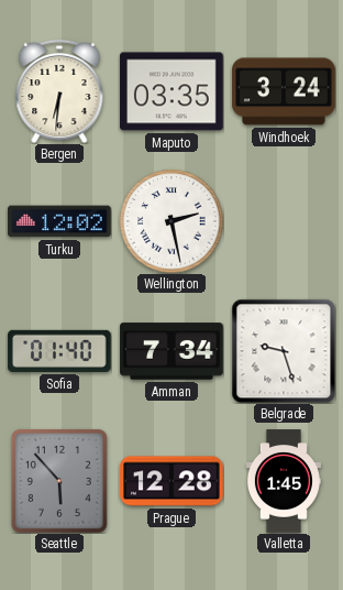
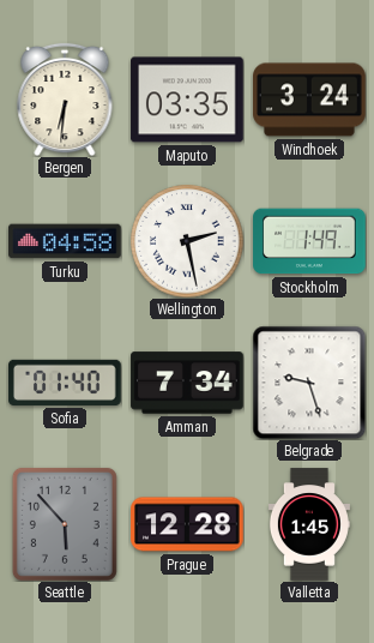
Turku: 12:02 -> 04:58
Stockholm: none -> 1:49
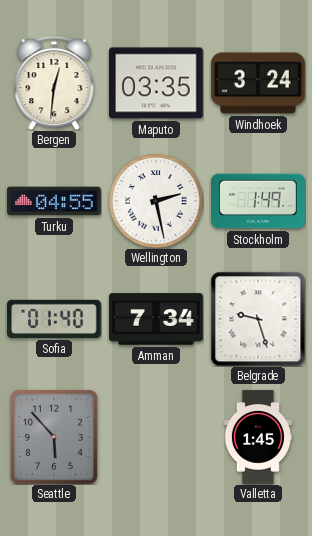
Bergen: 6:31 -> 12:31
Turku: 04:58 -> 04:55
Prague: 12:28 -> none
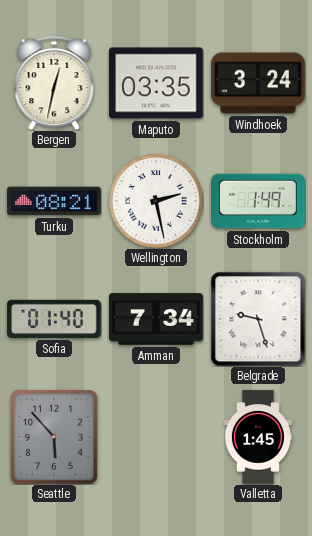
Bergen: 12:31 -> 12:32
Turku: 04:55 -> 08:21
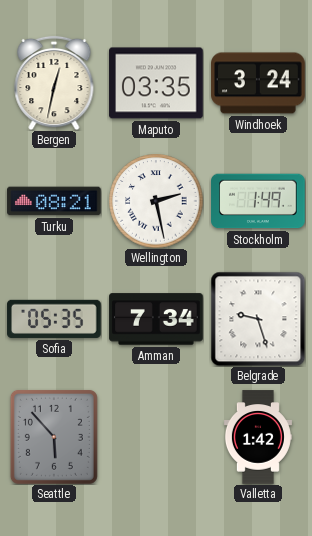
Sofia: 01:40 -> 05:35
Valletta: 1:45 -> 1:42
